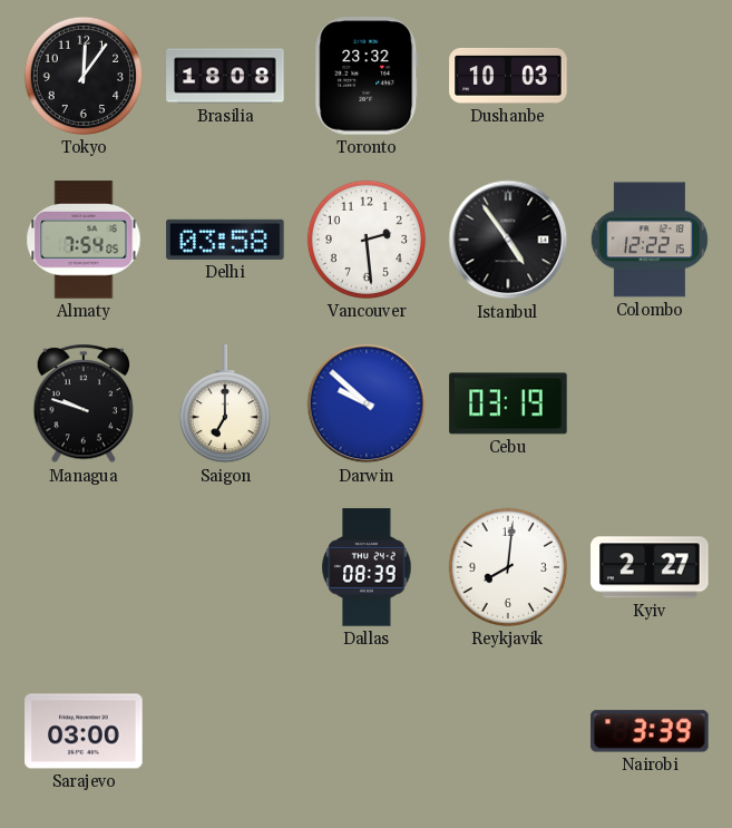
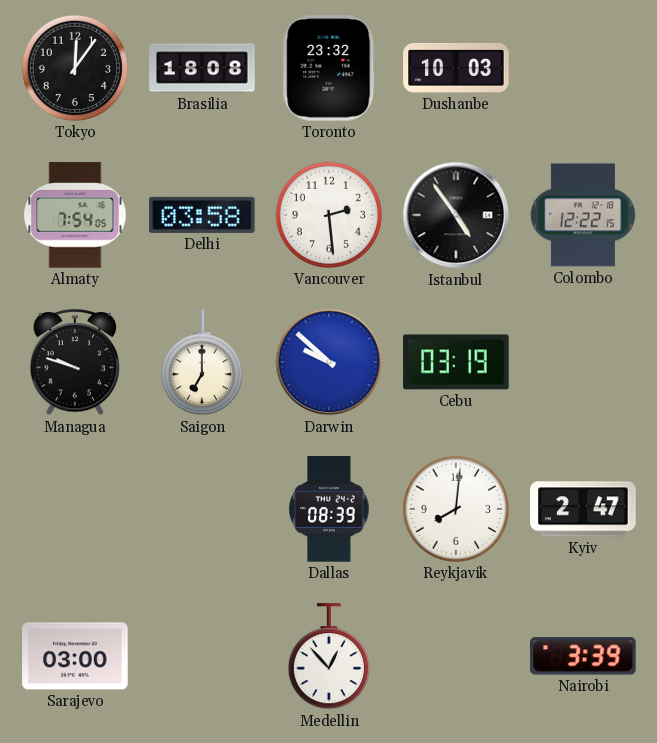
Kyiv: 2:27 -> 2:47
Medellin: none -> 12:53
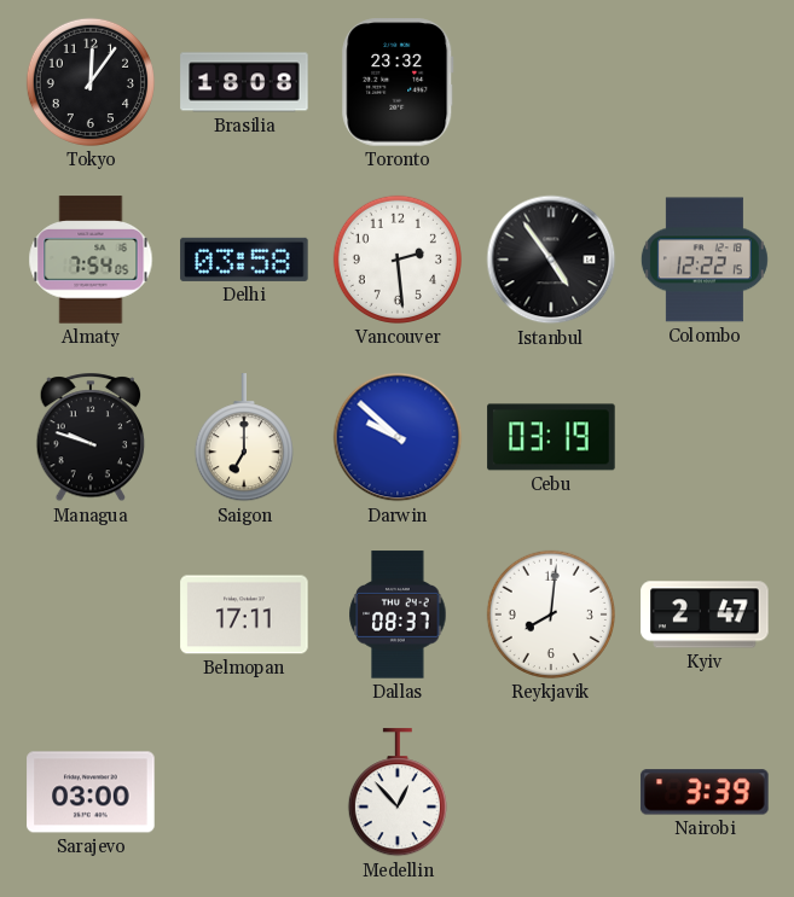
Dushanbe: 10:03 -> none
Belmopan: none -> 17:11
Dallas: 08:39 -> 08:37
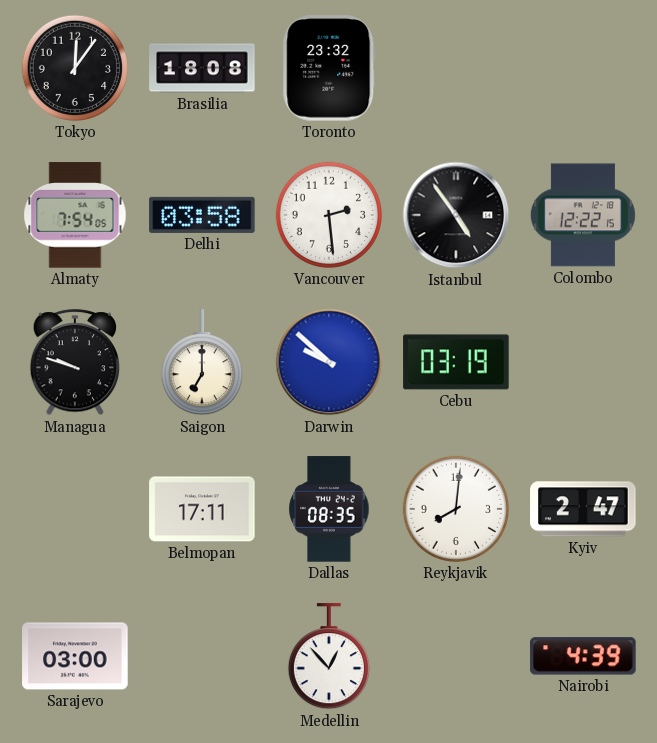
Dallas: 08:37 -> 08:35
Nairobi: 3:39 -> 4:39
